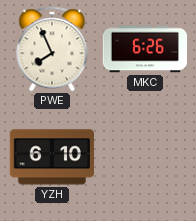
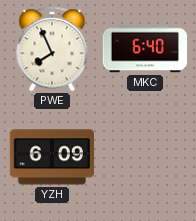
MKC: 6:26 -> 6:40
YZH: 6:10 -> 6:09
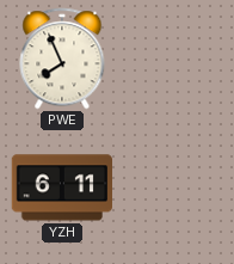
MKC: 6:40 -> none
YZH: 6:09 -> 6:11
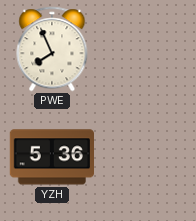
YZH: 6:11 -> 5:36
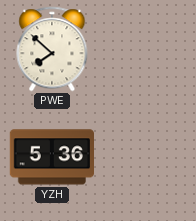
PWE: 7:56 -> 7:52
